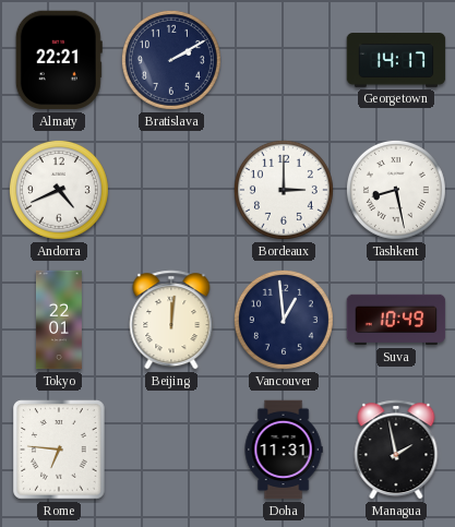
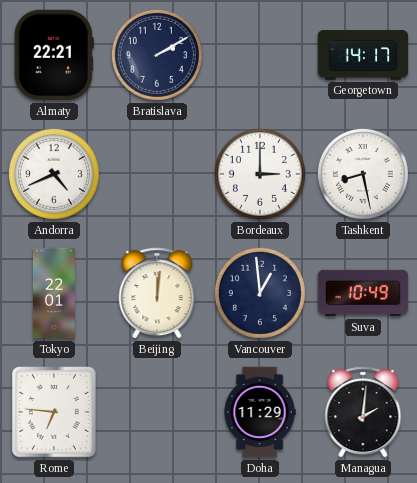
Doha: 11:31 -> 11:29
Managua: 1:58 -> 2:01
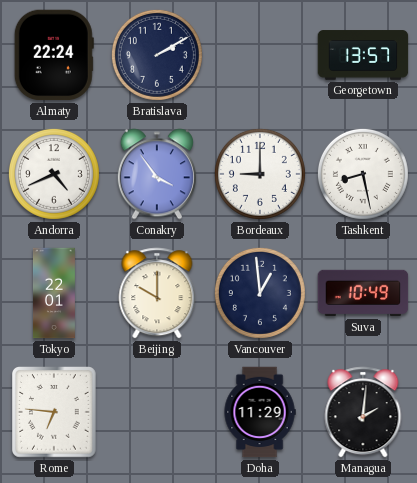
Almaty: 22:21 -> 22:24
Georgetown: 14:17 -> 13:57
Conakry: none -> 3:54
Bordeaux: 3:00 -> 9:00
Beijing: 12:01 -> 10:00
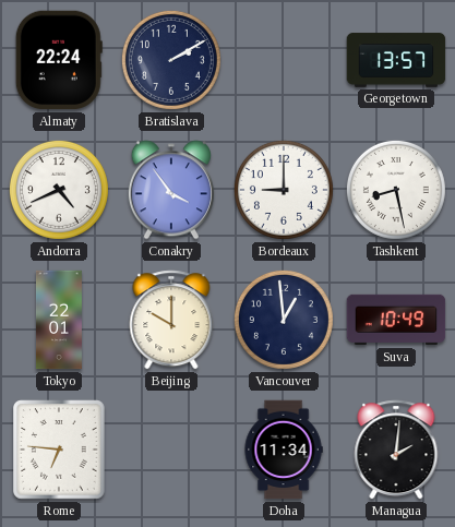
Doha: 11:29 -> 11:34
